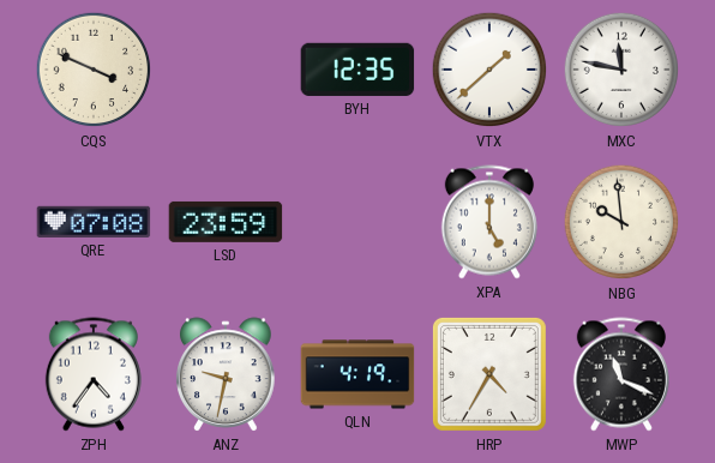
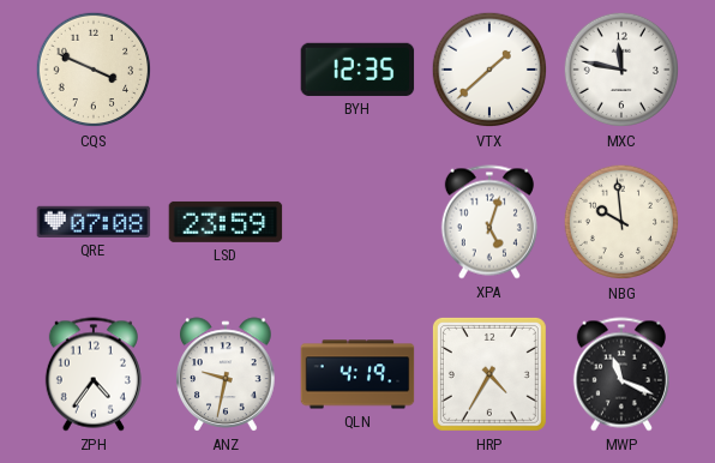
XPA: 5:00 -> 5:03
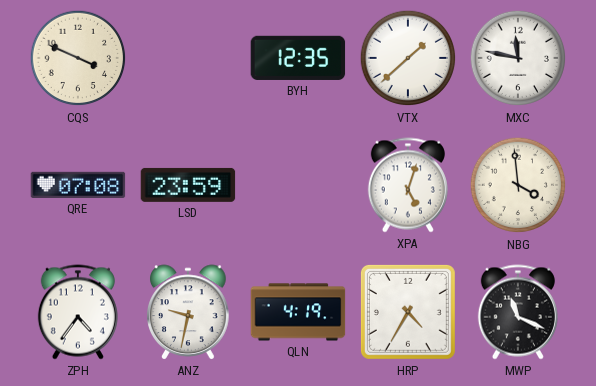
NBG: 9:59 -> 3:59
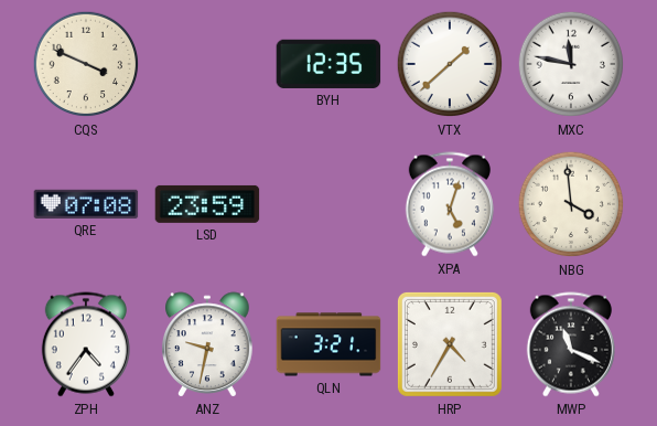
QLN: 4:19 -> 3:21
